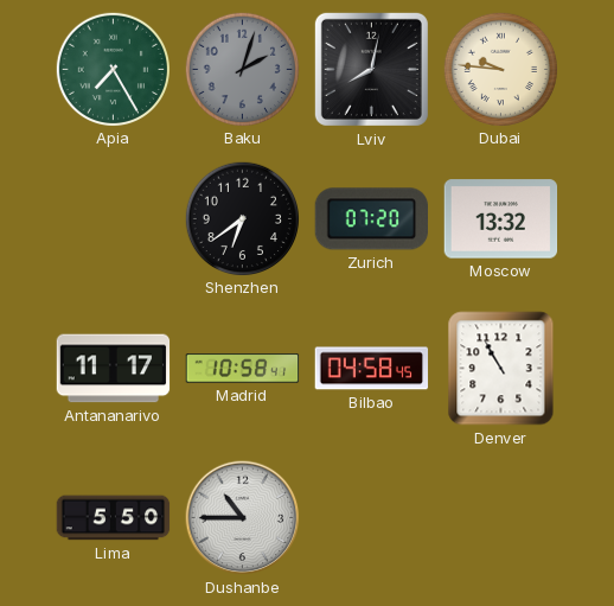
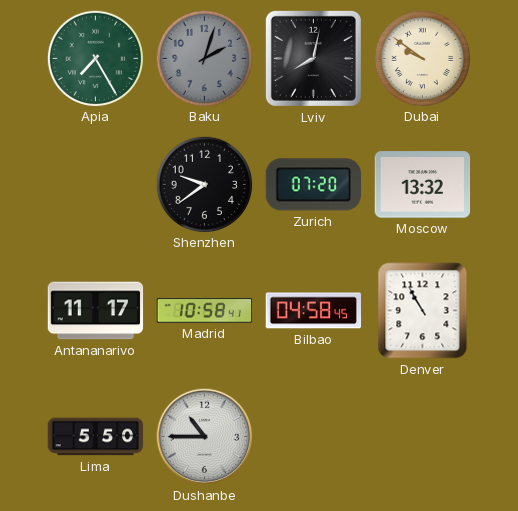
Dubai: 9:46 -> 9:51
Shenzhen: 6:39 -> 9:39
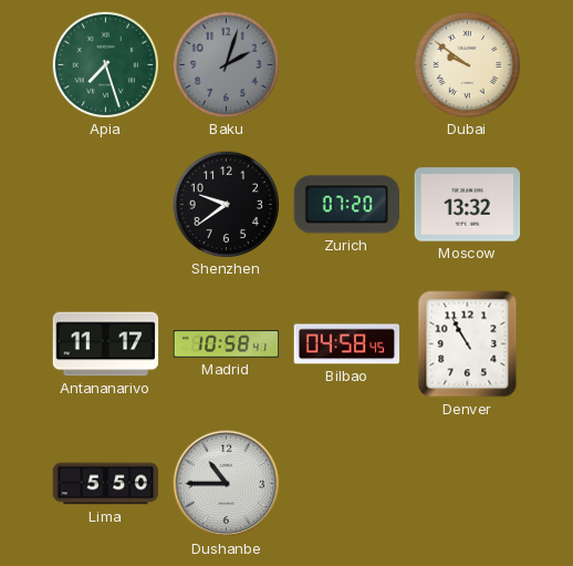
Apia: 7:25 -> 7:27
Lviv: 8:02 -> none
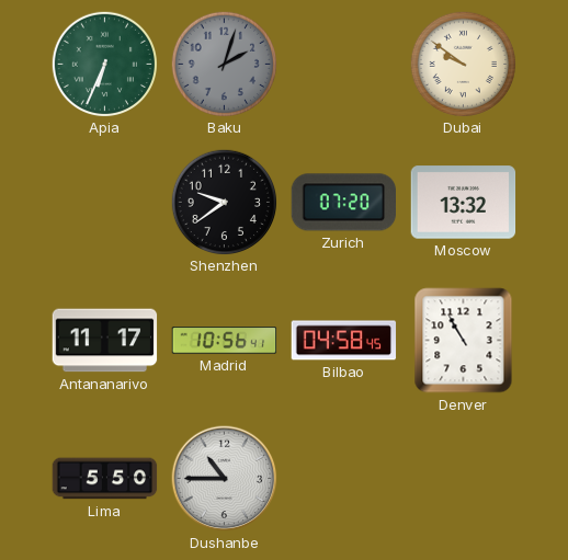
Apia: 7:27 -> 6:34
Madrid: 10:58 -> 10:56
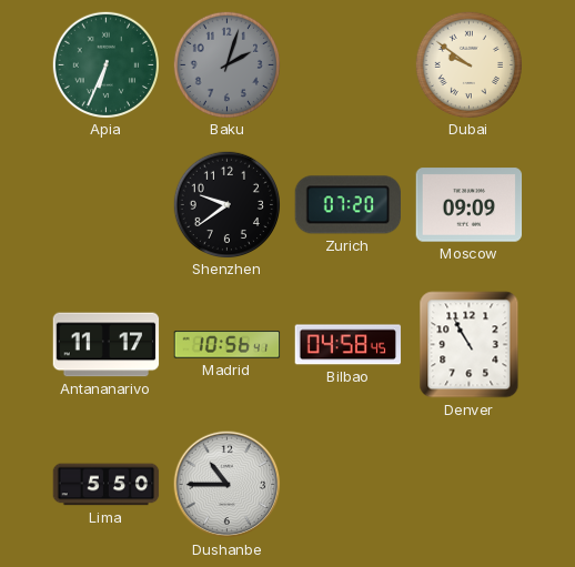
Moscow: 13:32 -> 09:09
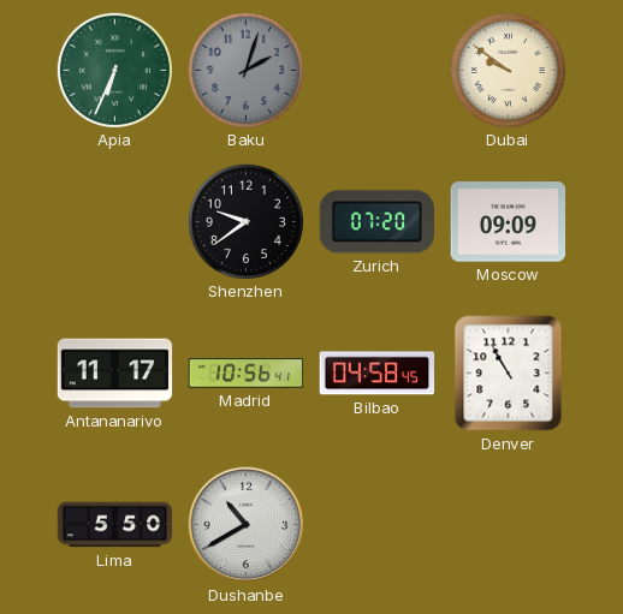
Dushanbe: 10:45 -> 10:40
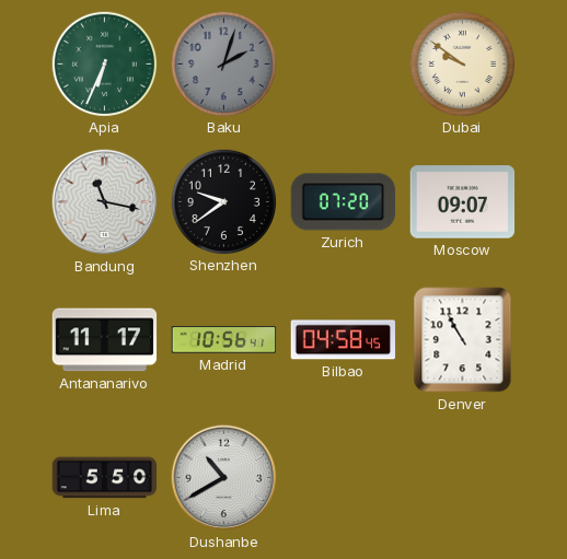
Bandung: none -> 11:17
Moscow: 09:09 -> 09:07
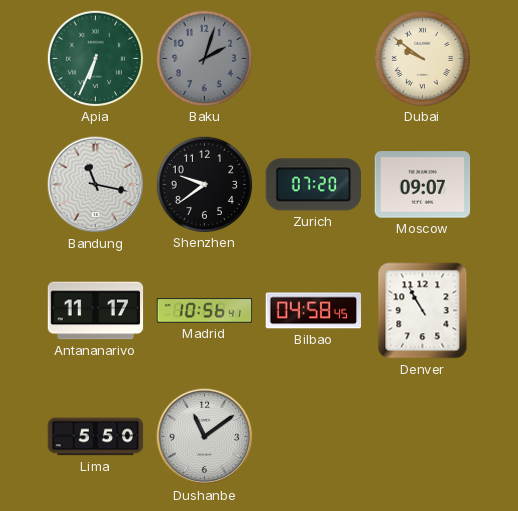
Dushanbe: 10:40 -> 11:09
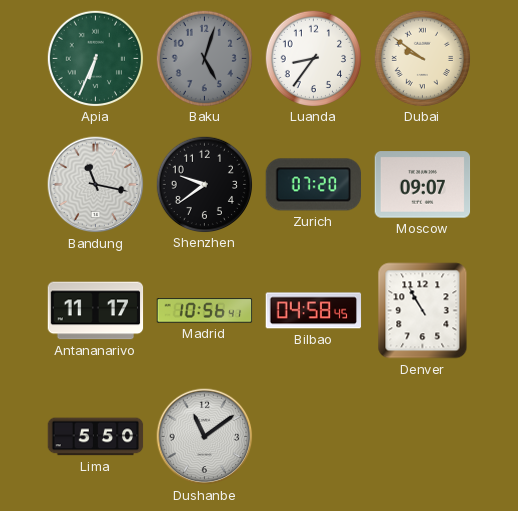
Baku: 2:03 -> 5:03
Luanda: none -> 8:36
